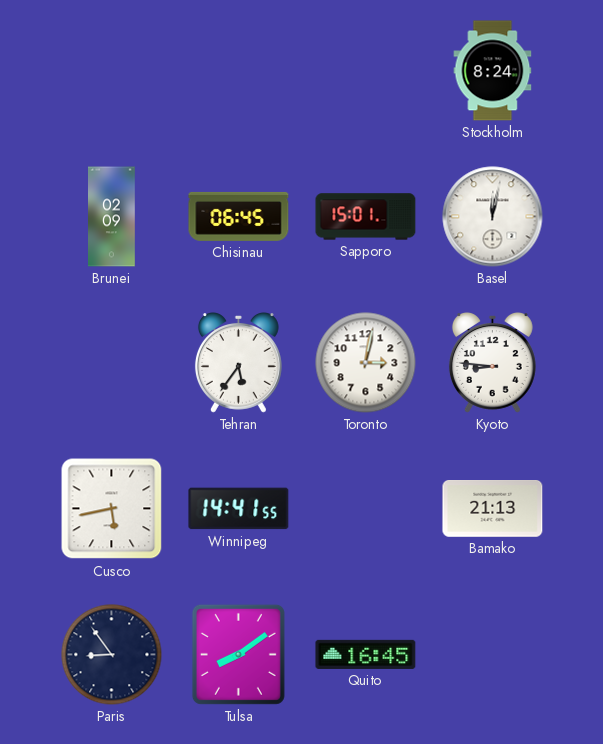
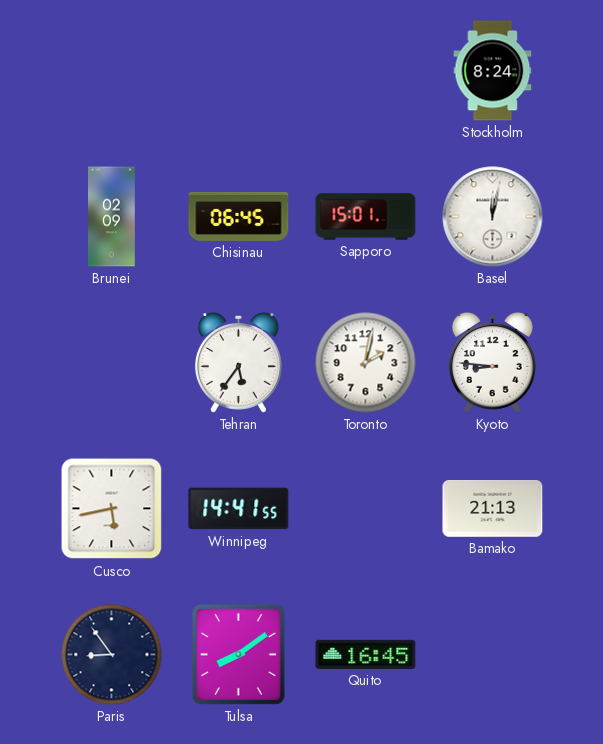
Toronto: 3:02 -> 2:02
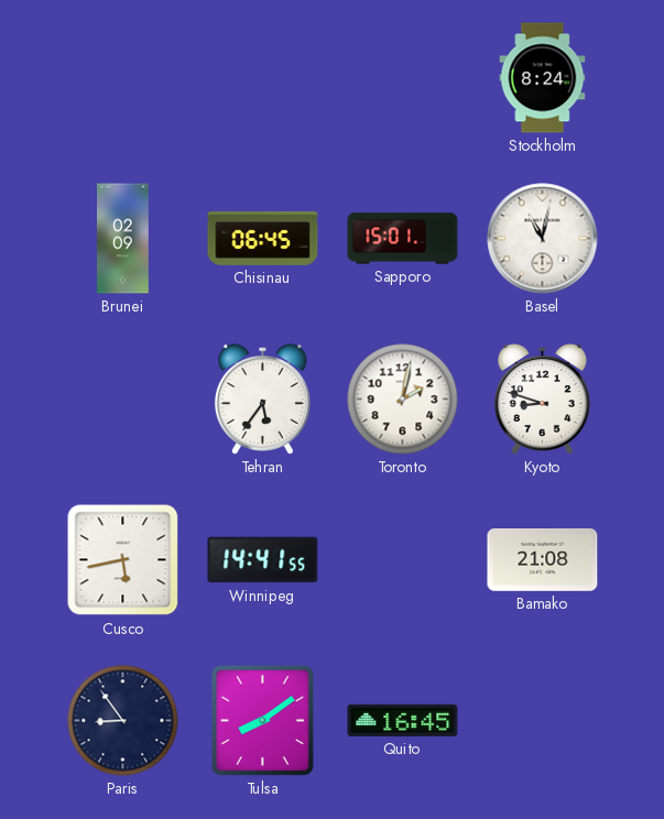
Basel: 12:02 -> 11:02
Kyoto: 8:46 -> 8:48
Bamako: 21:13 -> 21:08
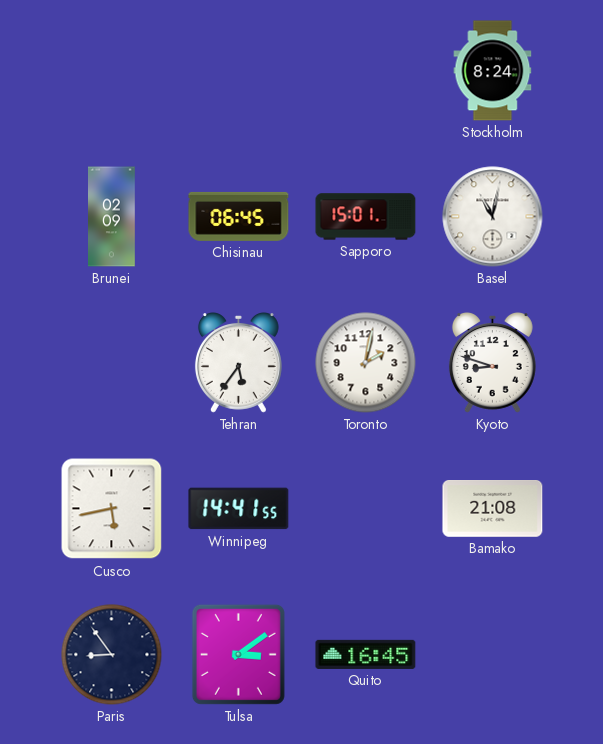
Tulsa: 8:09 -> 3:09
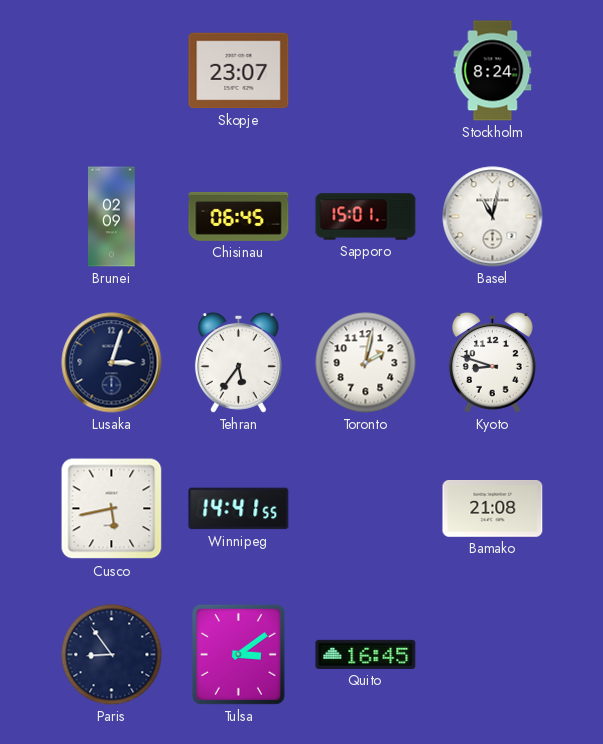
Skopje: none -> 23:07
Lusaka: none -> 3:03
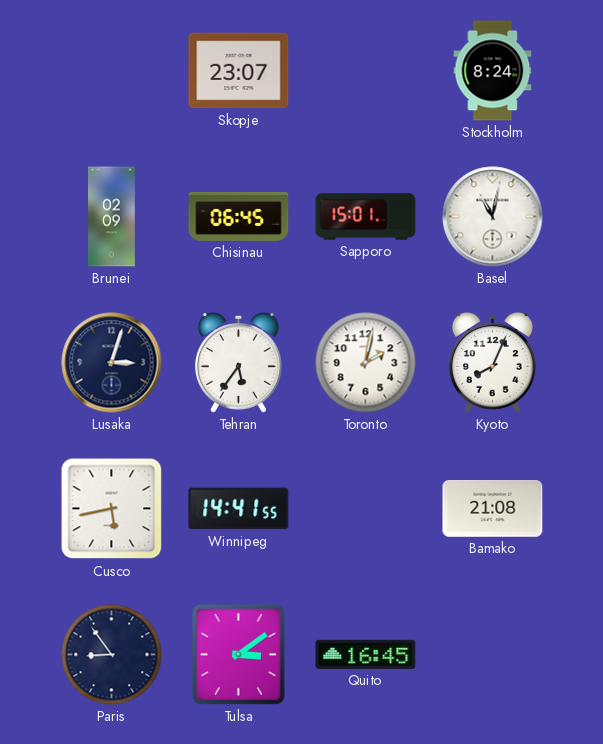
Kyoto: 8:48 -> 8:04
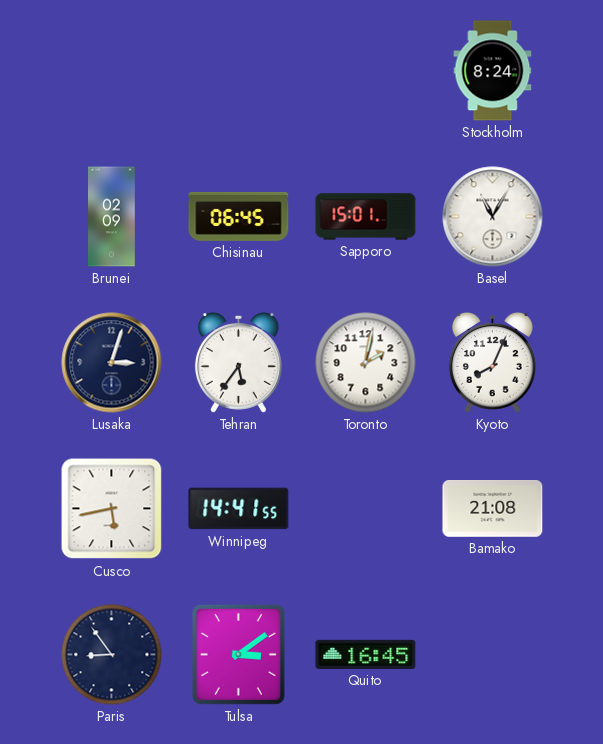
Skopje: 23:07 -> none
Basel: 11:02 -> 11:05
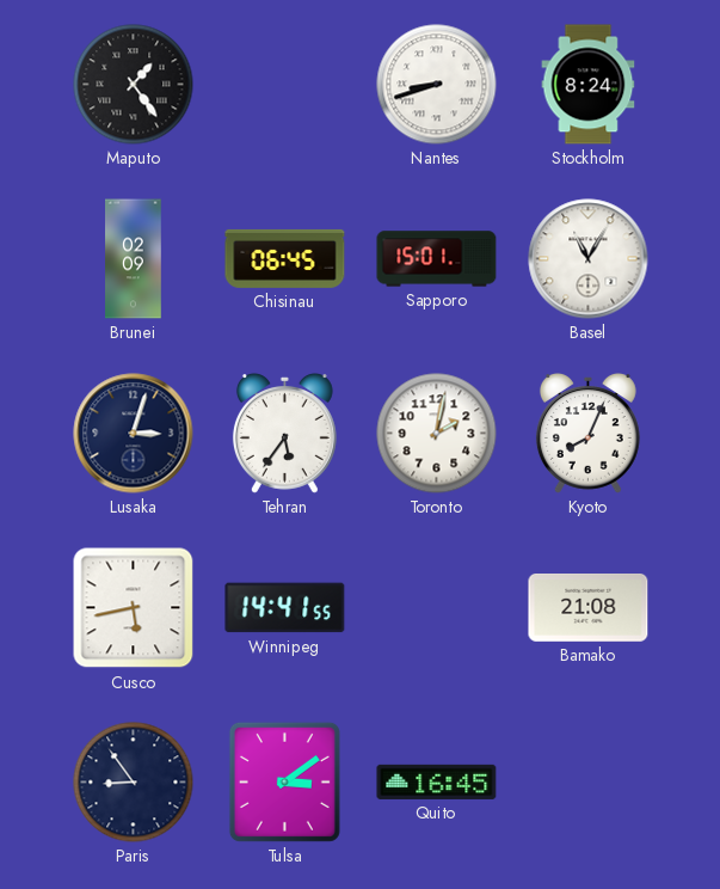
Maputo: none -> 1:24
Nantes: none -> 8:42
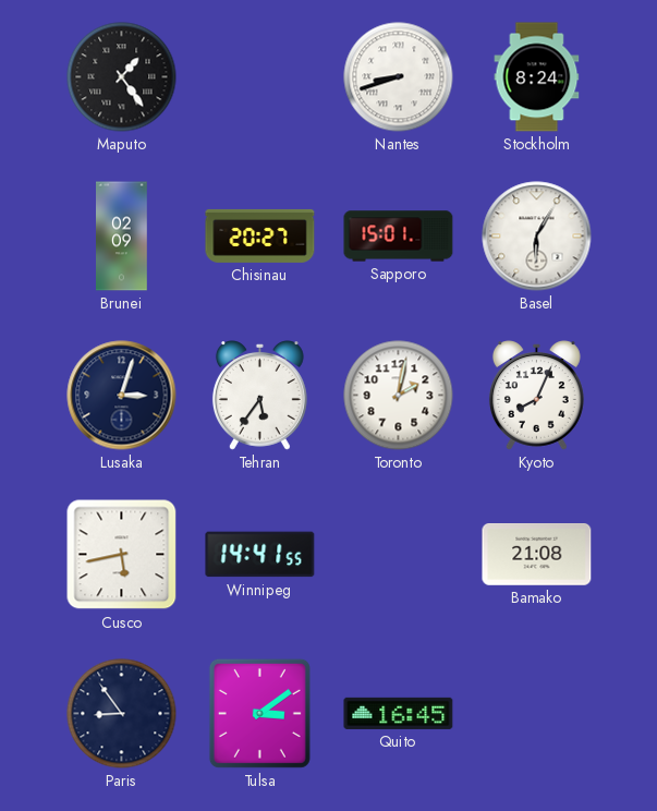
Chisinau: 06:45 -> 20:27
Basel: 11:05 -> 6:05
